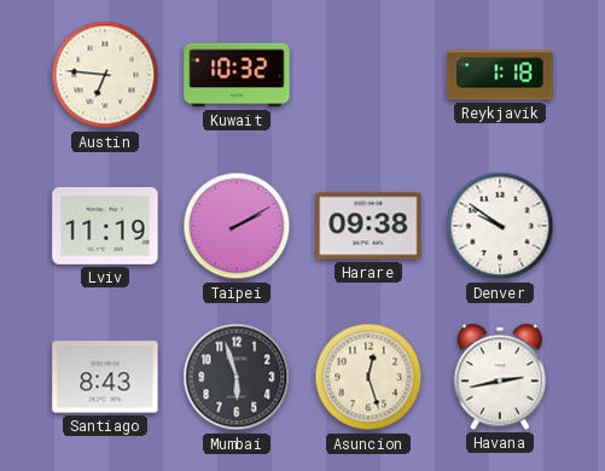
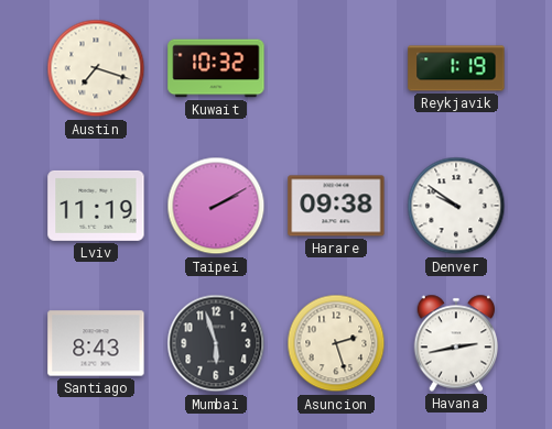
Austin: 6:46 -> 7:18
Reykjavik: 1:18 -> 1:19
Asuncion: 12:27 -> 2:27
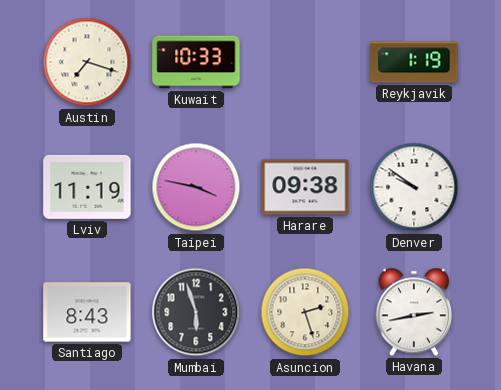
Kuwait: 10:32 -> 10:33
Taipei: 2:10 -> 3:47
